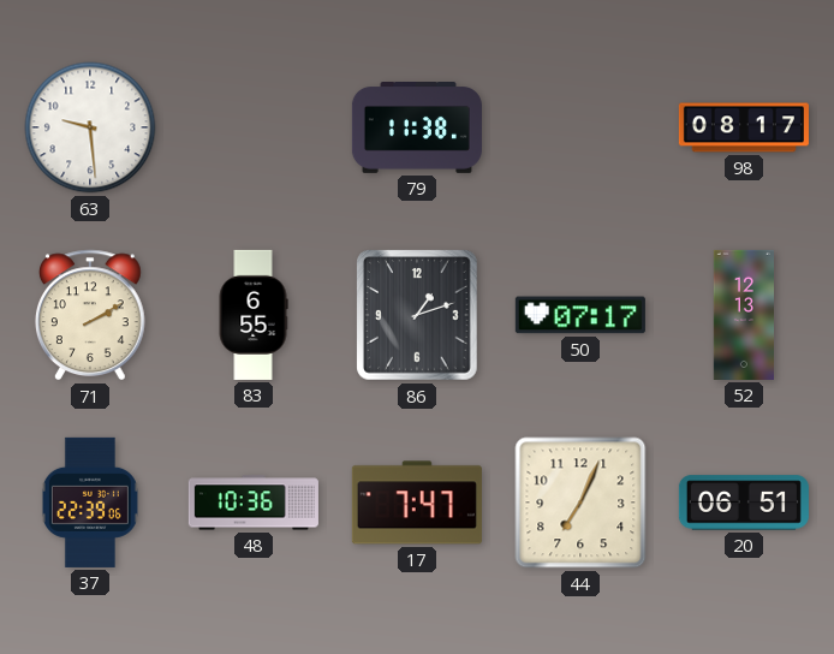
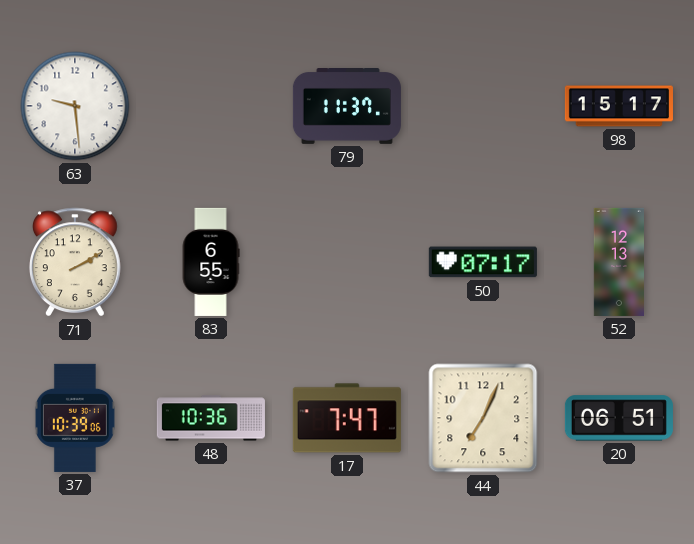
79: 11:38 -> 11:37
98: 08:17 -> 15:17
86: 1:12 -> none
37: 22:39 -> 10:39
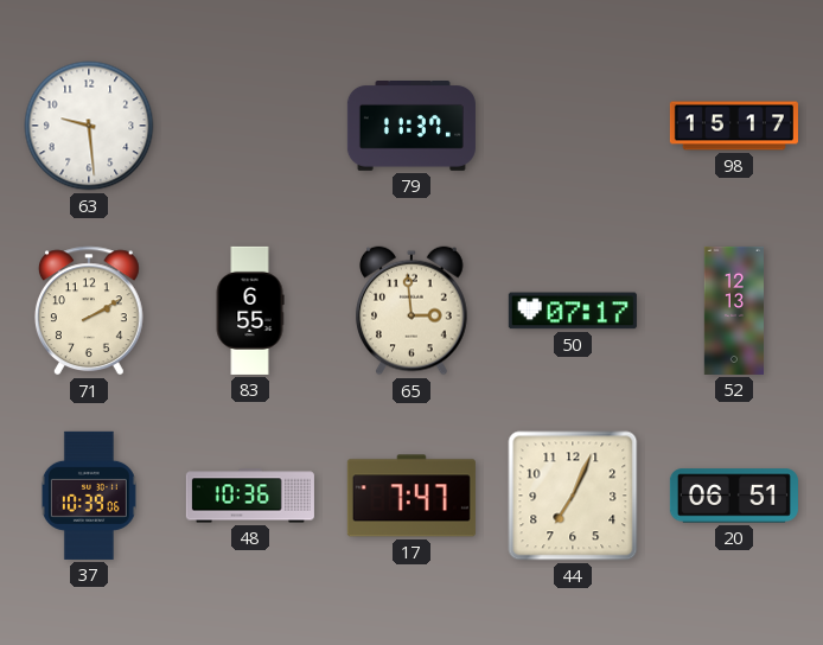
65: none -> 2:59
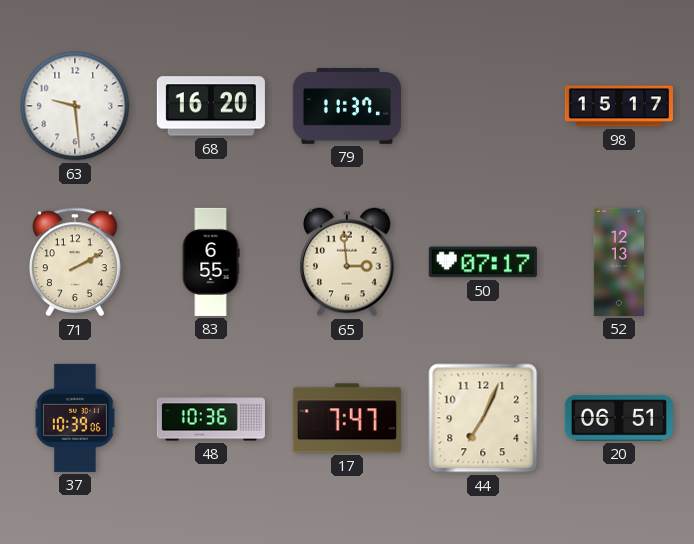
68: none -> 16:20
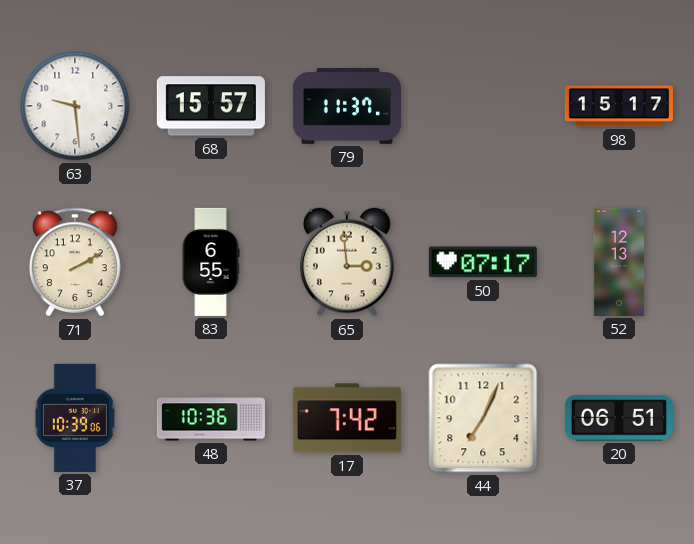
68: 16:20 -> 15:57
17: 7:47 -> 7:42
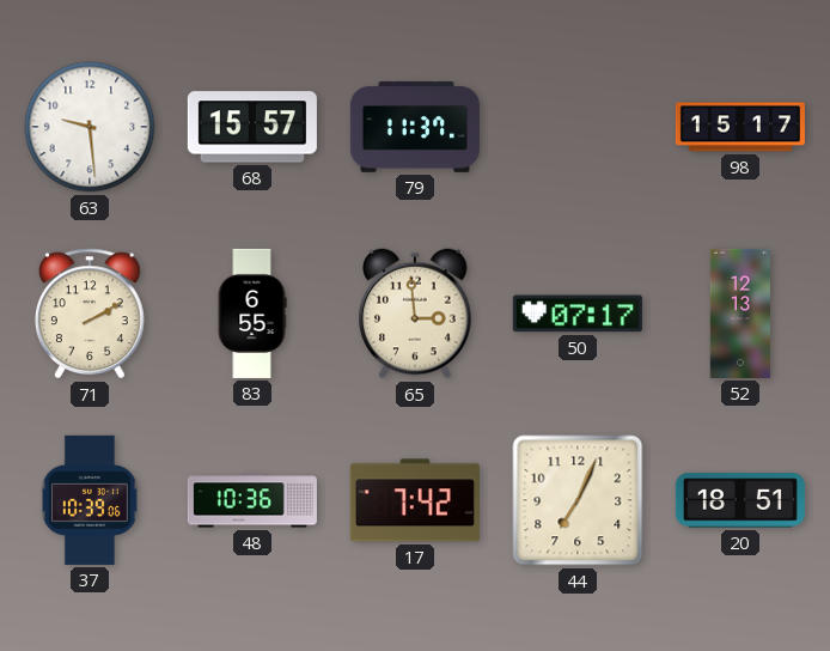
20: 06:51 -> 18:51
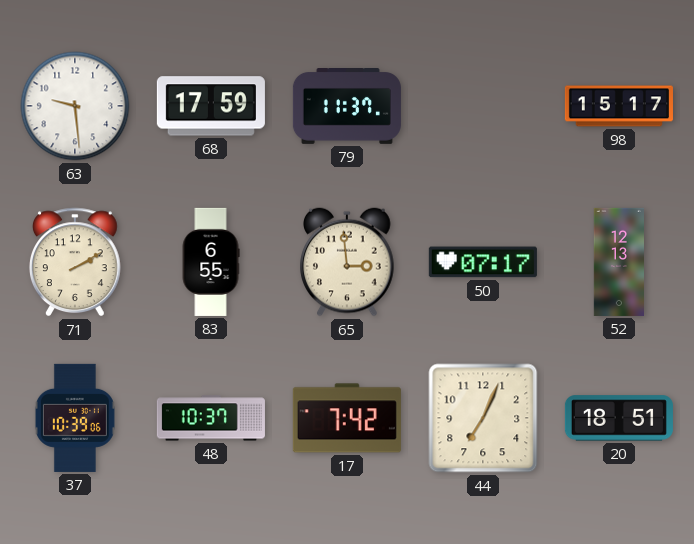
68: 15:57 -> 17:59
48: 10:36 -> 10:37
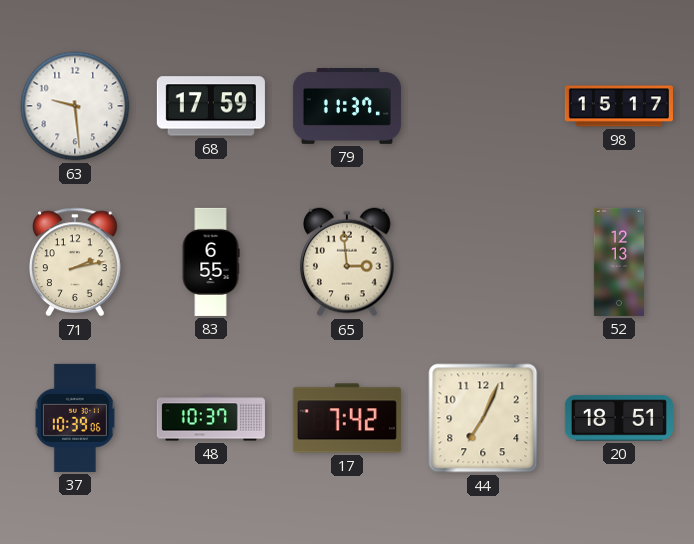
71: 2:10 -> 2:13
50: 07:17 -> none
